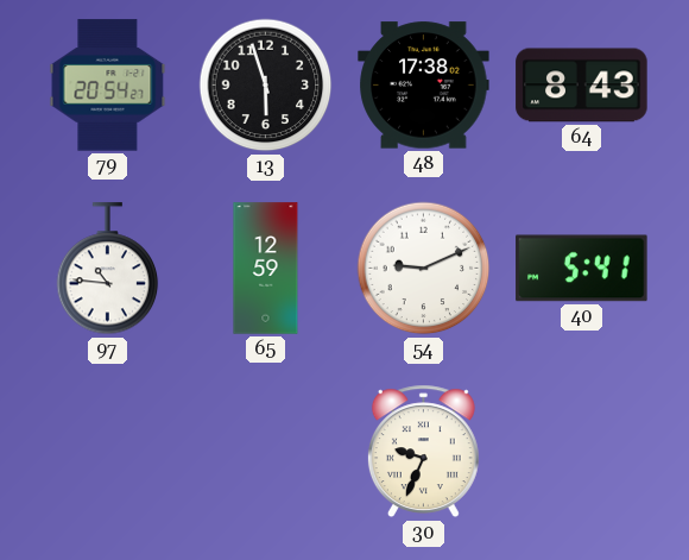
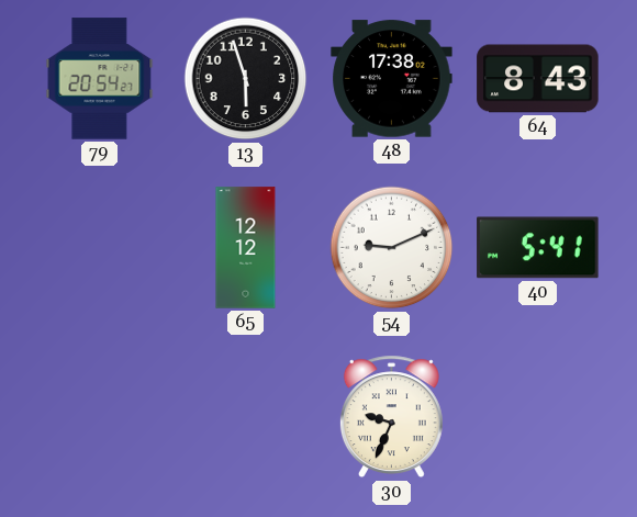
97: 10:46 -> none
65: 12:59 -> 12:12
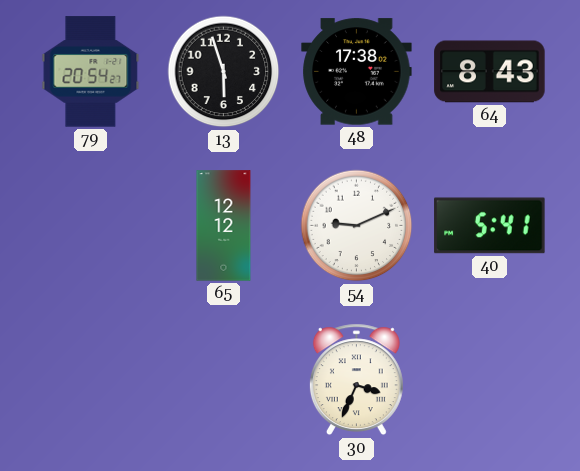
30: 9:34 -> 3:34
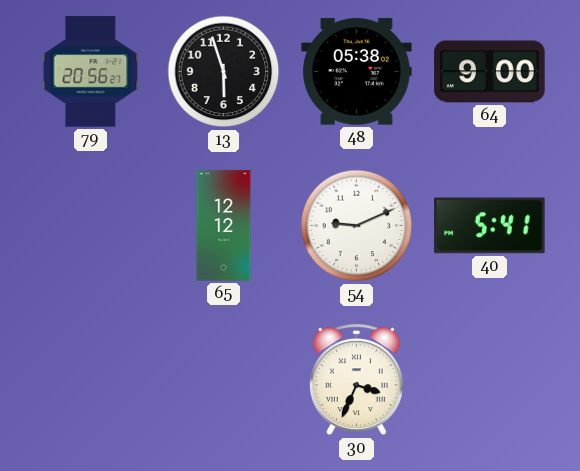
79: 20:54 -> 20:56
48: 17:38 -> 05:38
64: 8:43 -> 9:00
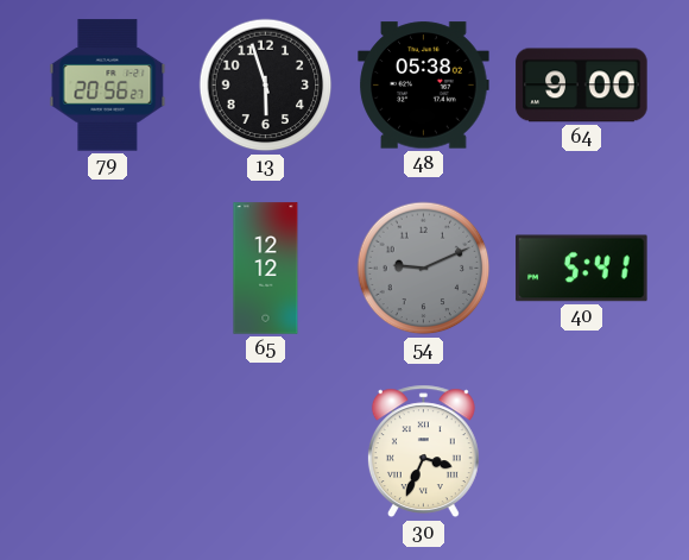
54 dial: white -> grey
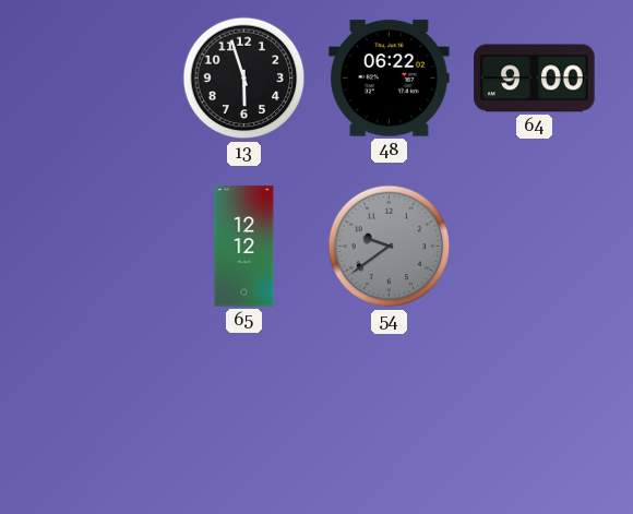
79: 20:56 -> none
48: 05:38 -> 06:22
54: 9:11 -> 9:39
40: 5:41 -> none
30: 3:34 -> none
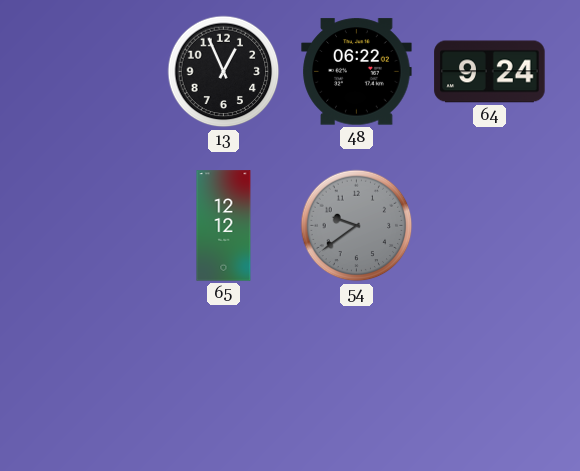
13: 5:57 -> 12:56
64: 9:00 -> 9:24
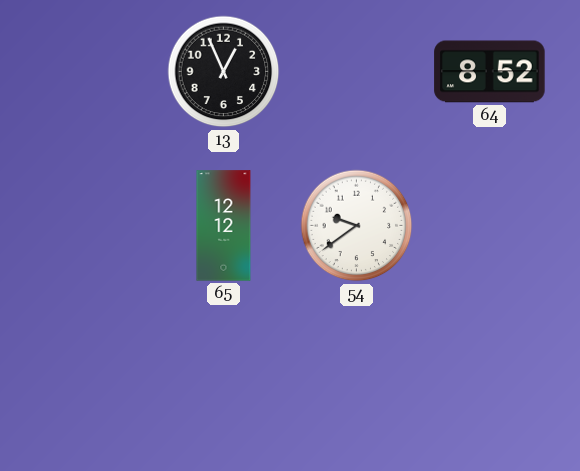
48: 06:22 -> none
64: 9:24 -> 8:52
54 dial: grey -> white
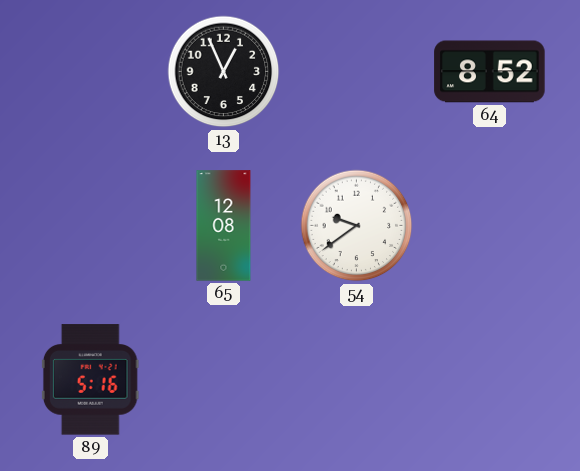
65: 12:12 -> 12:08
89: none -> 5:16
